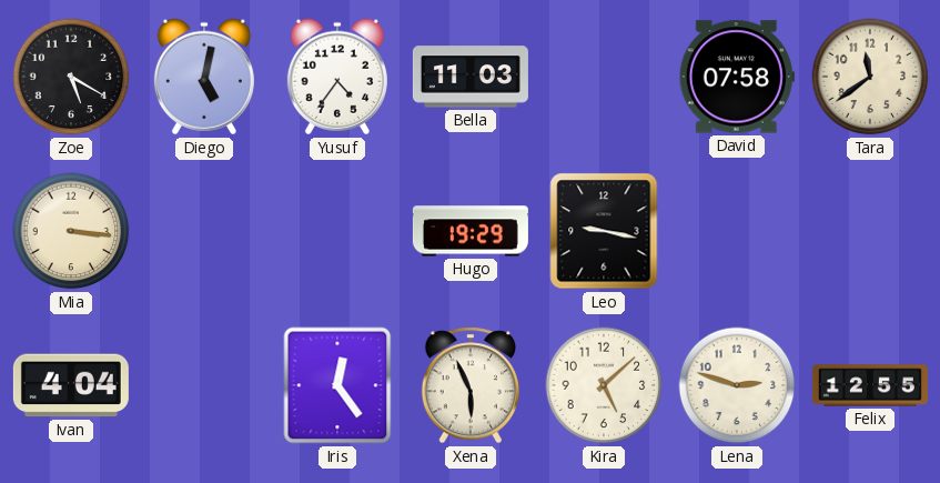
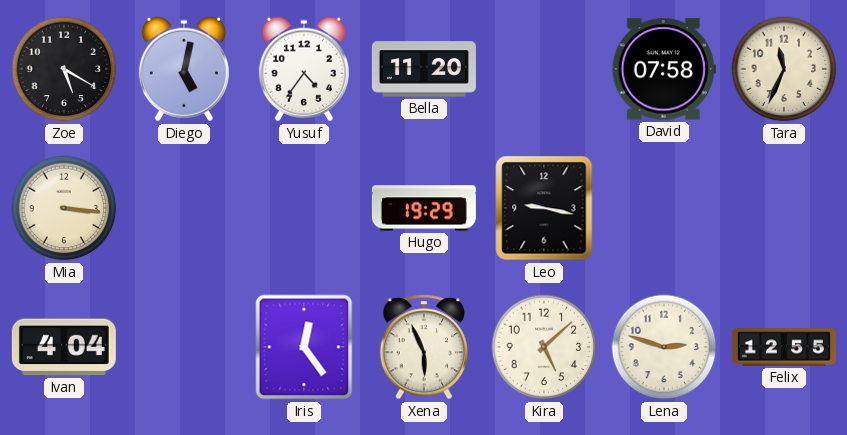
Bella: 11:03 -> 11:20
Tara: 11:39 -> 11:34
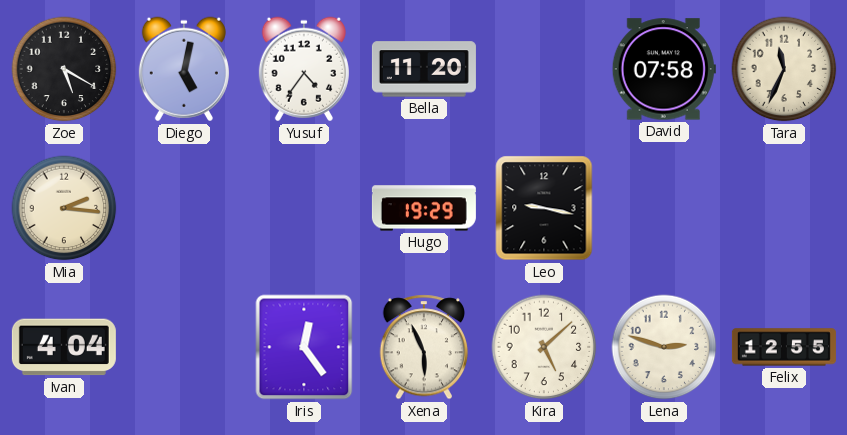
Mia: 3:16 -> 2:16
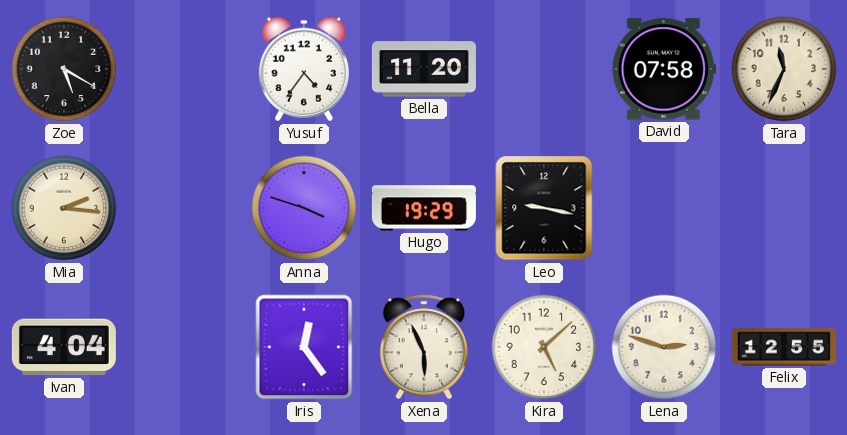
Diego: 5:02 -> none
Anna: none -> 3:48
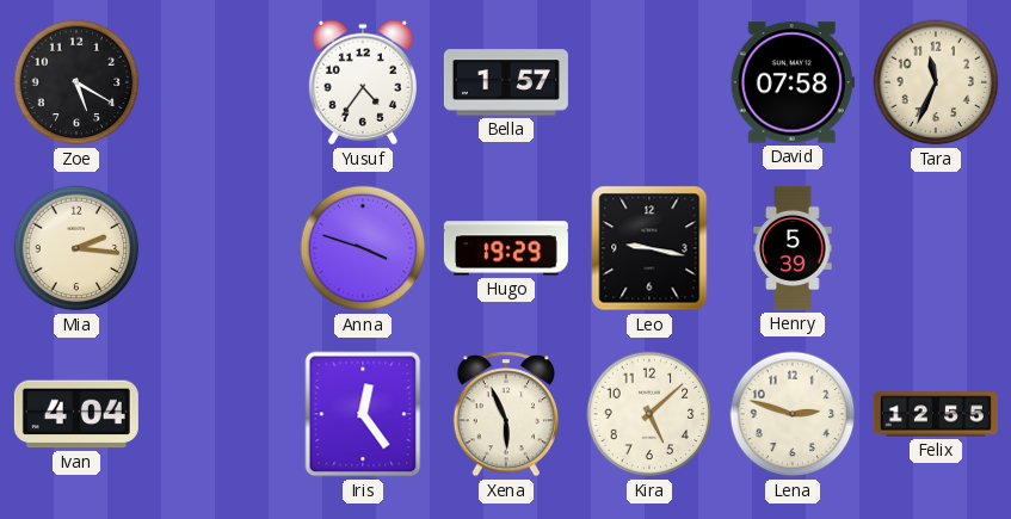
Bella: 11:20 -> 1:57
Henry: none -> 5:39
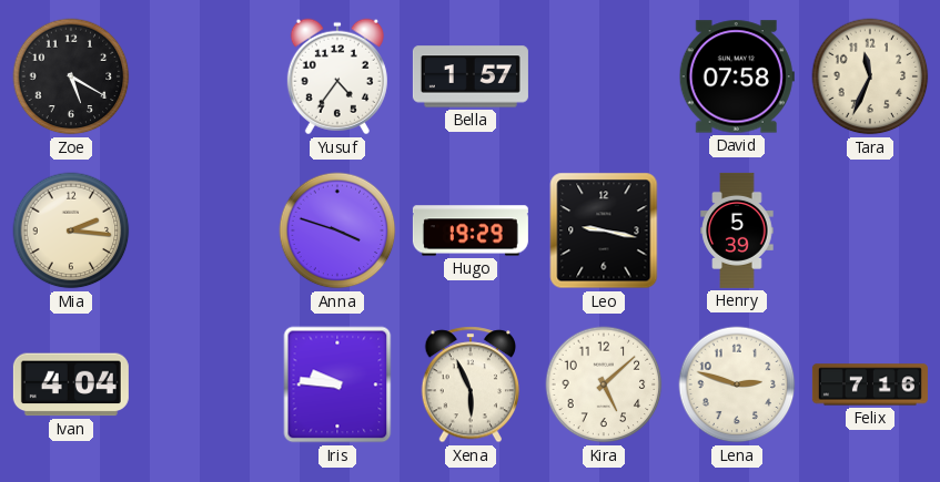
Iris: 12:24 -> 9:46
Felix: 12:55 -> 7:16
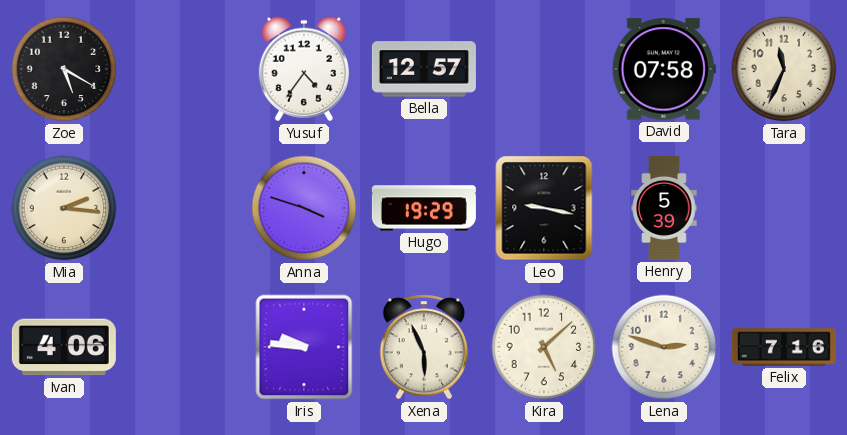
Bella: 1:57 -> 12:57
Ivan: 4:04 -> 4:06
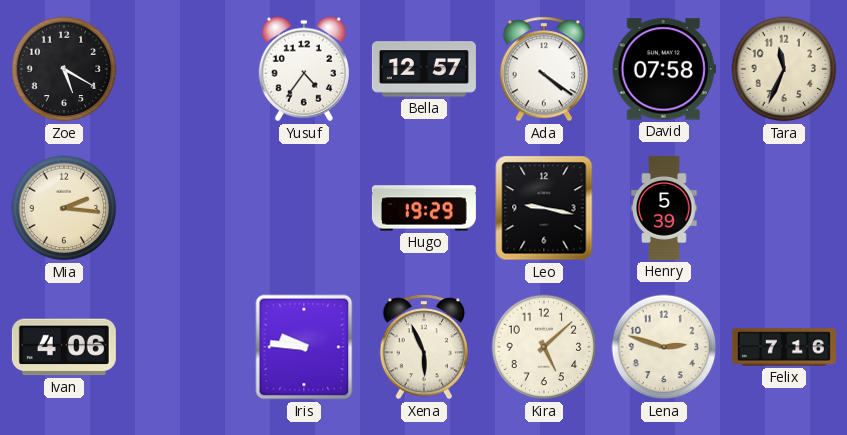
Ada: none -> 4:21
Anna: 3:48 -> none
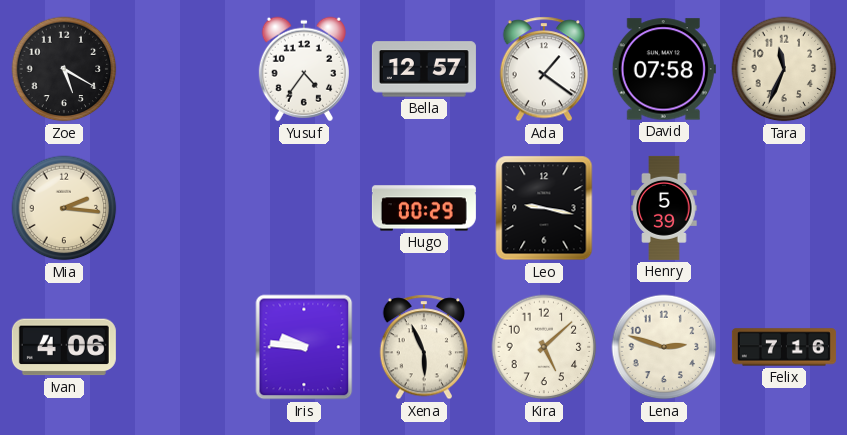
Ada: 4:21 -> 1:21
Hugo: 19:29 -> 00:29
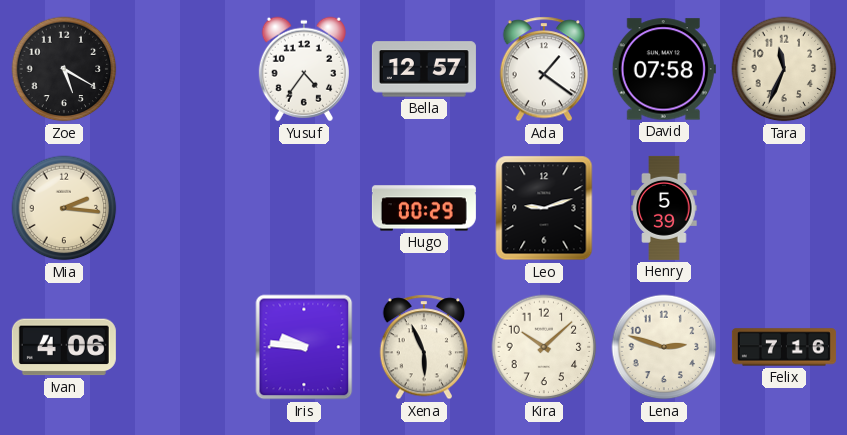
Leo: 9:17 -> 9:12
Kira: 5:08 -> 10:08
